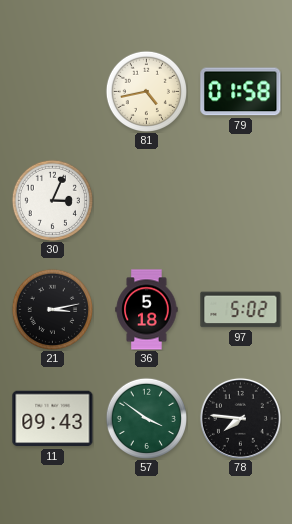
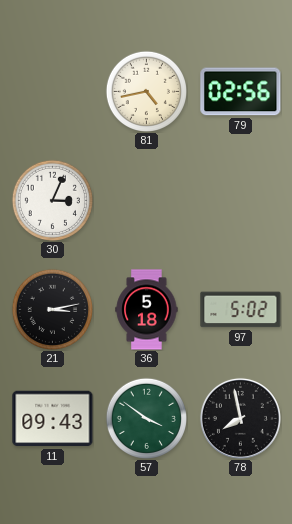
79: 01:58 -> 02:56
78: 7:46 -> 7:58
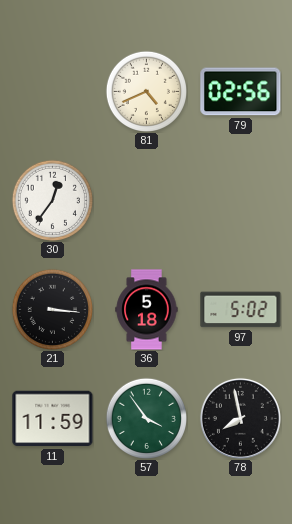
81: 4:43 -> 4:41
30: 3:04 -> 12:36
21: 3:13 -> 3:16
11: 09:43 -> 11:59
57: 3:51 -> 3:54
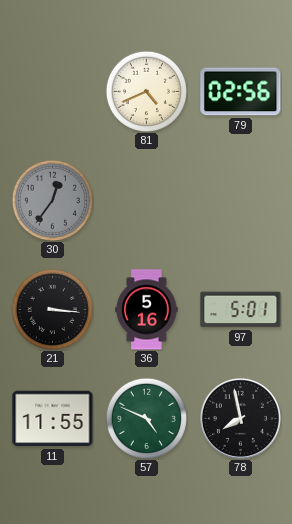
30 dial: white -> grey
36: 5:18 -> 5:16
97: 5:02 -> 5:01
11: 11:59 -> 11:55
57: 3:54 -> 4:49
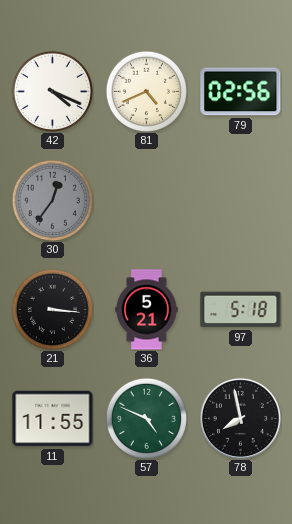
42: none -> 4:19
36: 5:16 -> 5:21
97: 5:01 -> 5:18
